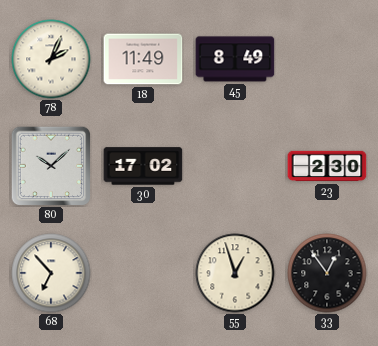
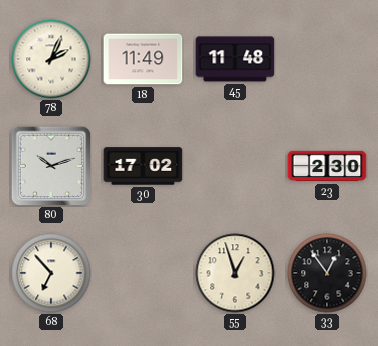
45: 8:49 -> 11:48
80: 10:08 -> 10:12
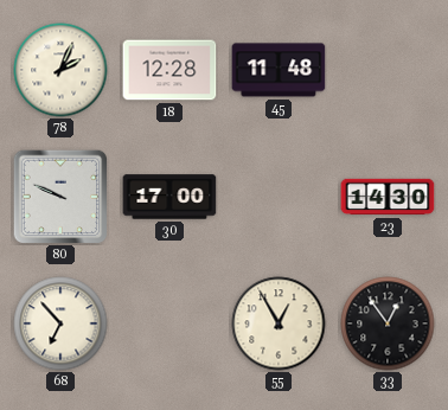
18: 11:49 -> 12:28
80: 10:12 -> 9:49
30: 17:02 -> 17:00
23: 2:30 -> 14:30
55: 12:57 -> 12:55
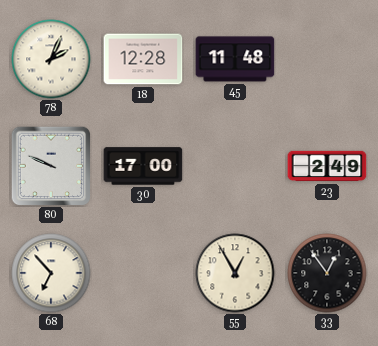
23: 14:30 -> 2:49
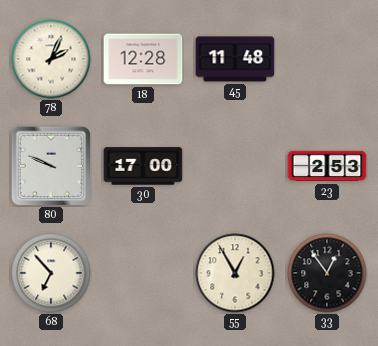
23: 2:49 -> 2:53
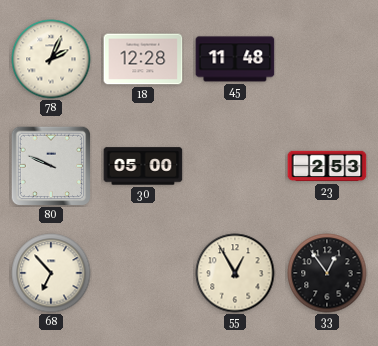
30: 17:00 -> 05:00
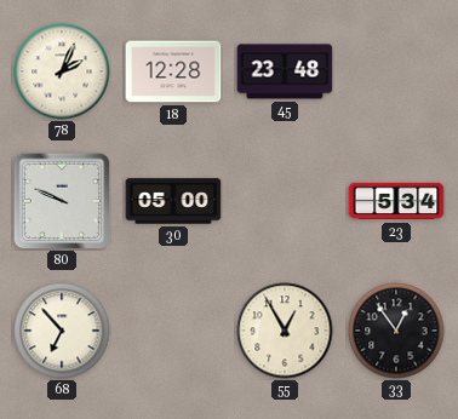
45: 11:48 -> 23:48
23: 2:53 -> 5:34
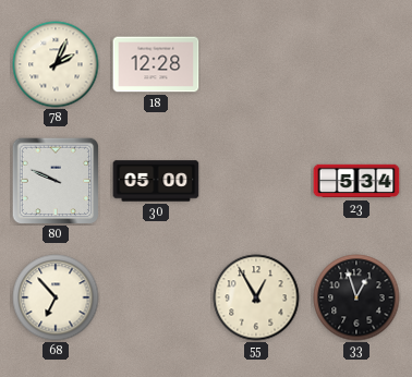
45: 23:48 -> none
33: 12:54 -> 12:57
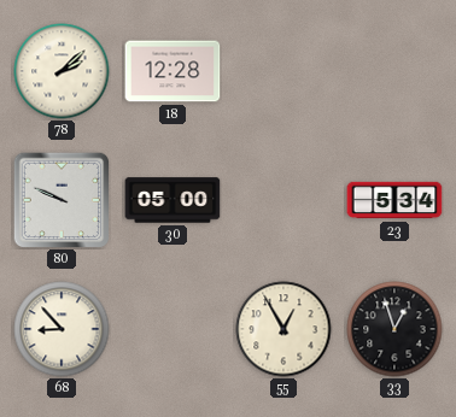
78: 2:04 -> 2:08
68: 6:53 -> 8:53
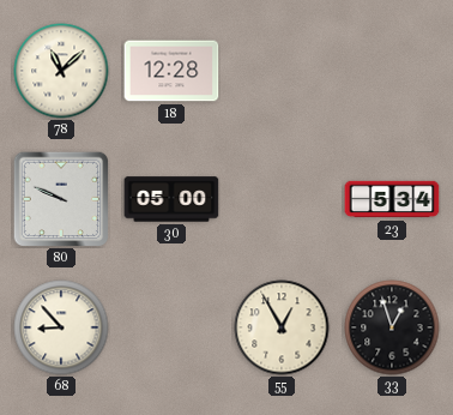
78: 2:08 -> 11:08
